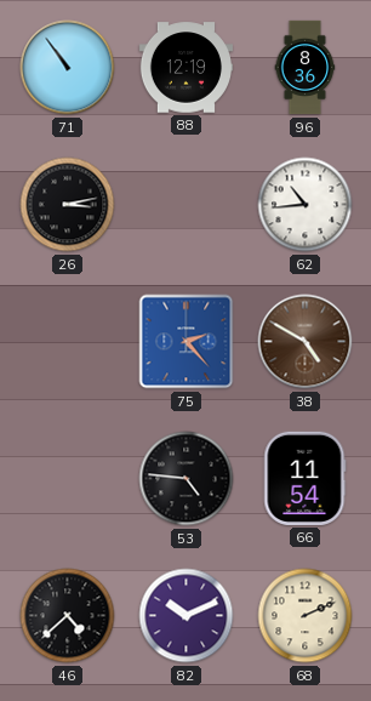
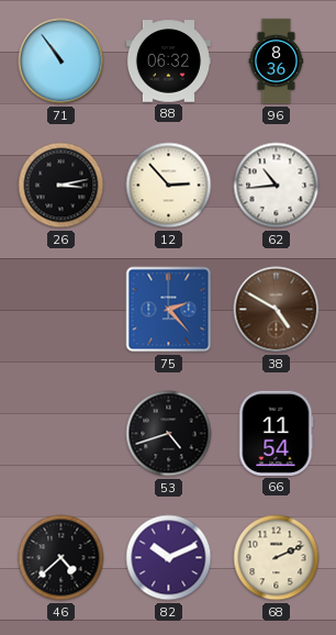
88: 12:19 -> 06:32
12: none -> 2:53
53: 4:46 -> 4:42
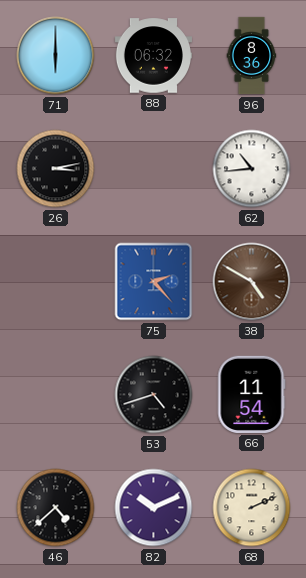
71: 10:54 -> 6:00
12: 2:53 -> none
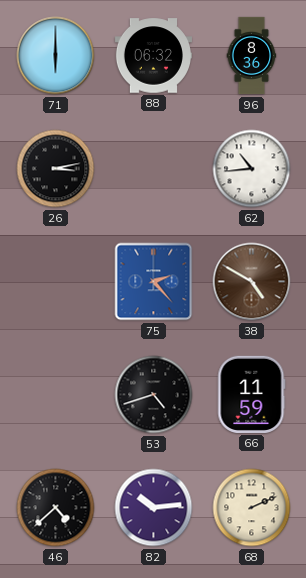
66: 11:54 -> 11:59
82: 10:11 -> 10:14
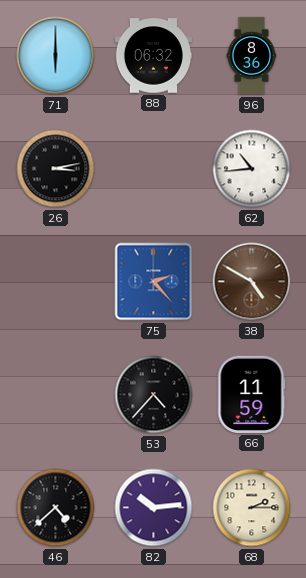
53: 4:42 -> 4:37
68: 2:11 -> 2:15
